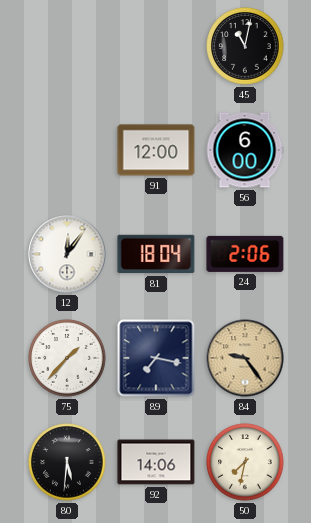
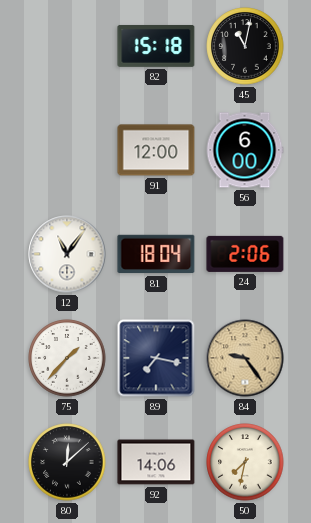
82: none -> 15:18
12: 12:06 -> 11:06
80: 5:31 -> 12:08
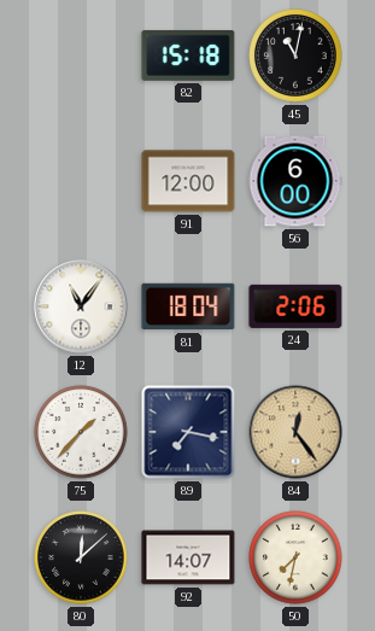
84: 9:24 -> 12:24
92: 14:06 -> 14:07
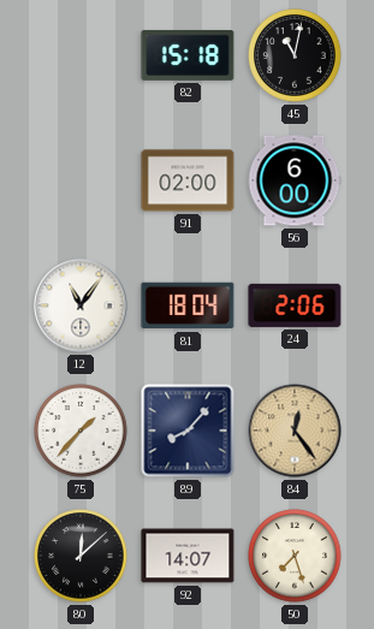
91: 12:00 -> 02:00
89: 7:17 -> 8:07
50: 7:32 -> 7:27
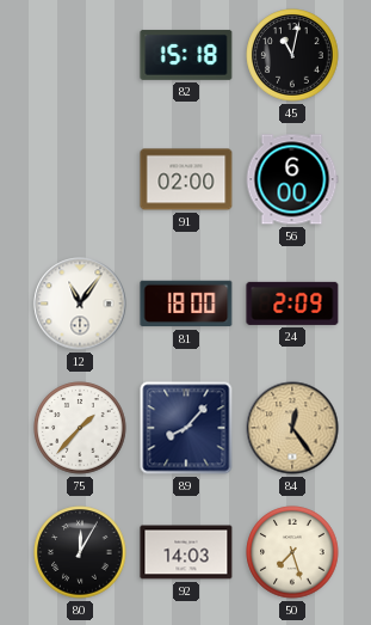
81: 18:04 -> 18:00
24: 2:06 -> 2:09
80: 12:08 -> 12:05
92: 14:07 -> 14:03
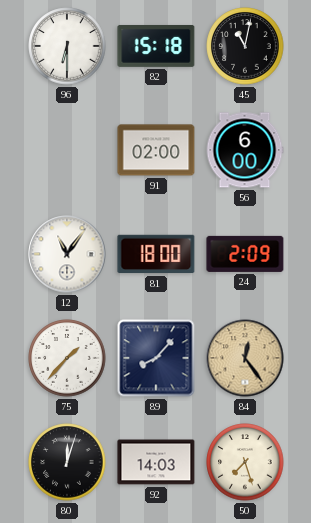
96: none -> 6:30
80: 12:05 -> 12:03
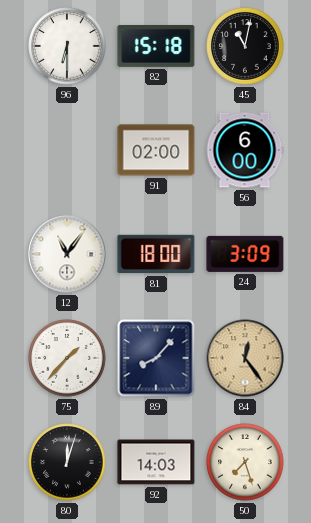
24: 2:09 -> 3:09
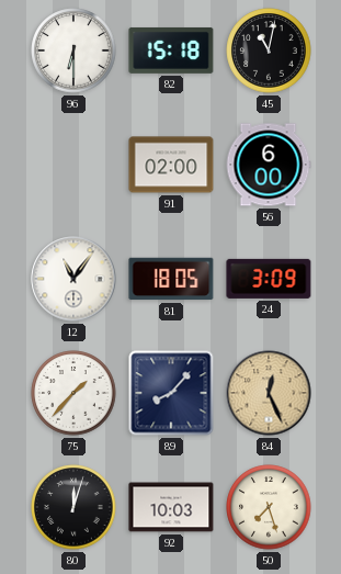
81: 18:00 -> 18:05
84: 12:24 -> 12:26
92: 14:03 -> 10:03
